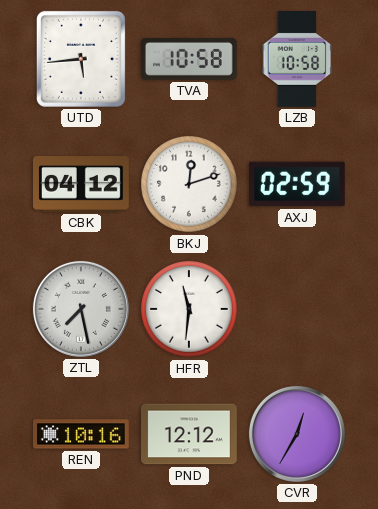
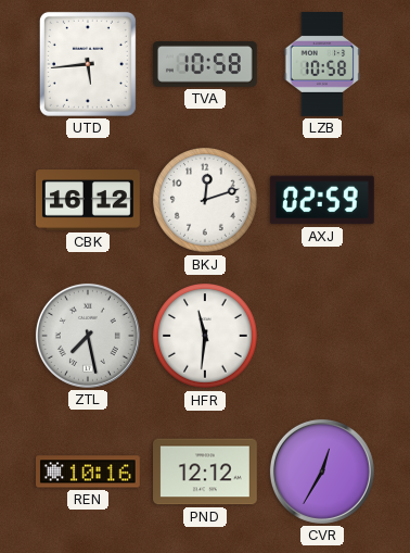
CBK: 04:12 -> 16:12
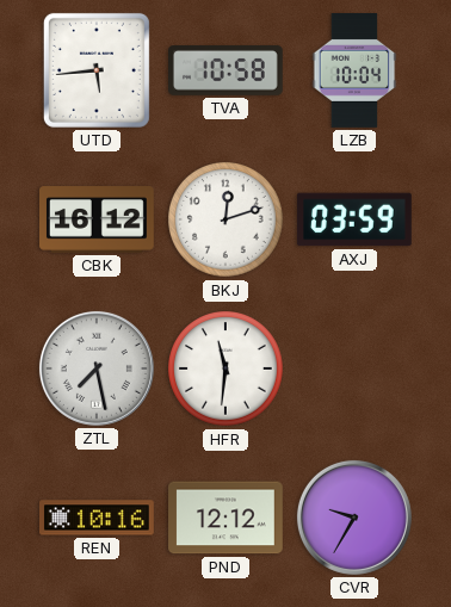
LZB: 10:58 -> 10:04
AXJ: 02:59 -> 03:59
CVR: 12:35 -> 9:35
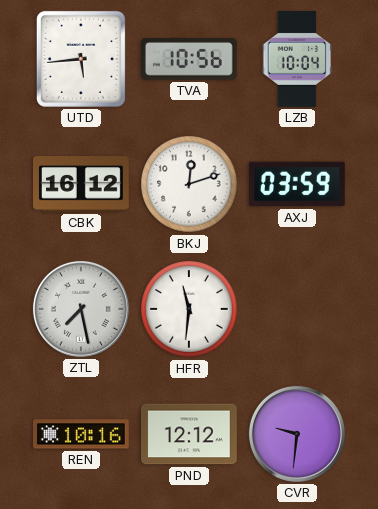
TVA: 10:58 -> 10:56
CVR: 9:35 -> 9:31
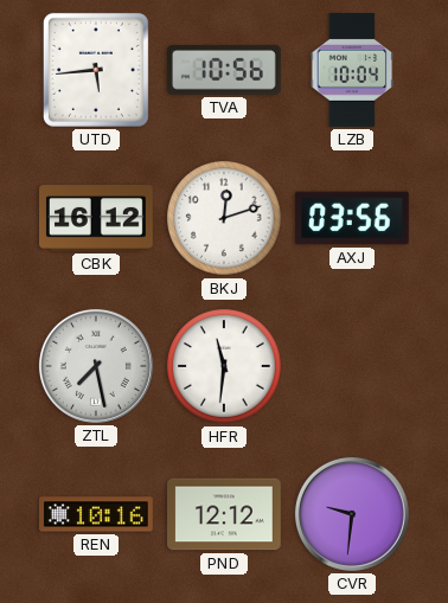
AXJ: 03:59 -> 03:56
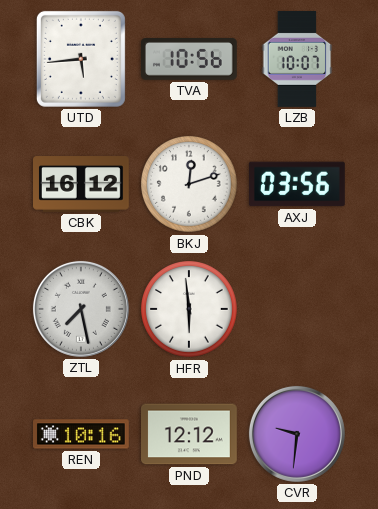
LZB: 10:04 -> 10:07
HFR: 11:31 -> 5:59
